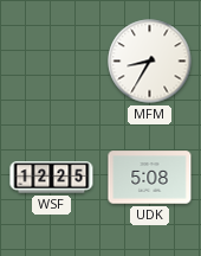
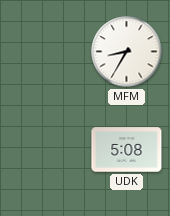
WSF: 12:25 -> none
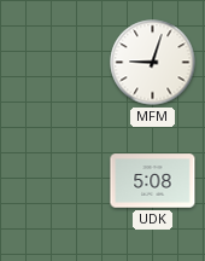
MFM: 8:35 -> 9:03
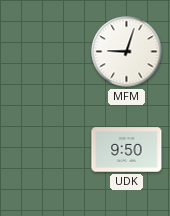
UDK: 5:08 -> 9:50
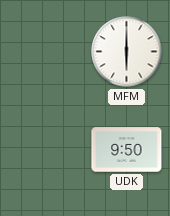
MFM: 9:03 -> 6:00
